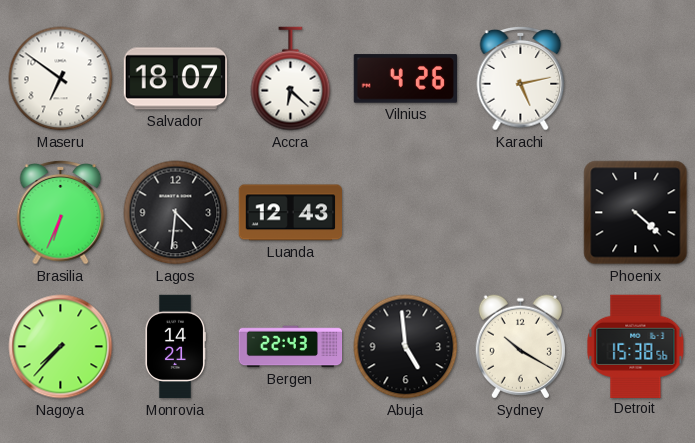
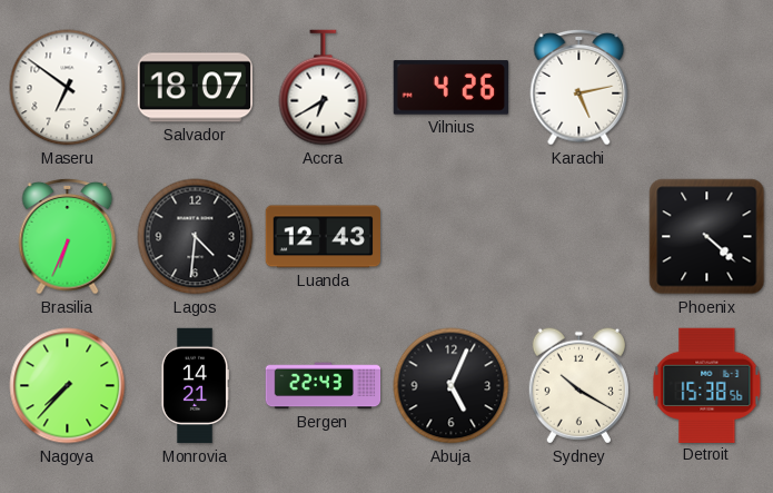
Accra: 6:22 -> 6:40
Abuja: 4:59 -> 5:04
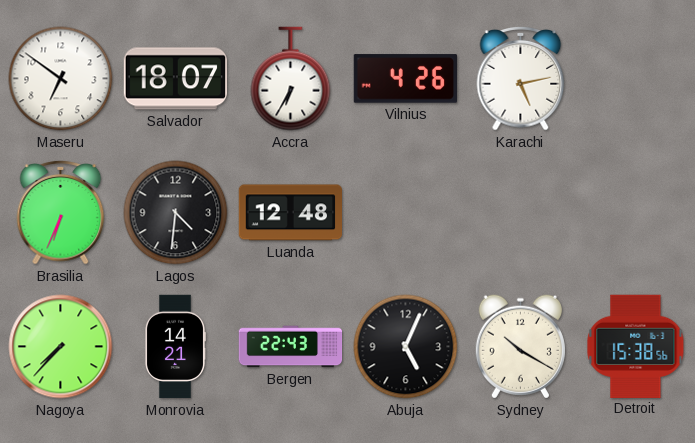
Accra: 6:40 -> 6:35
Luanda: 12:43 -> 12:48
Phoenix: 4:22 -> none
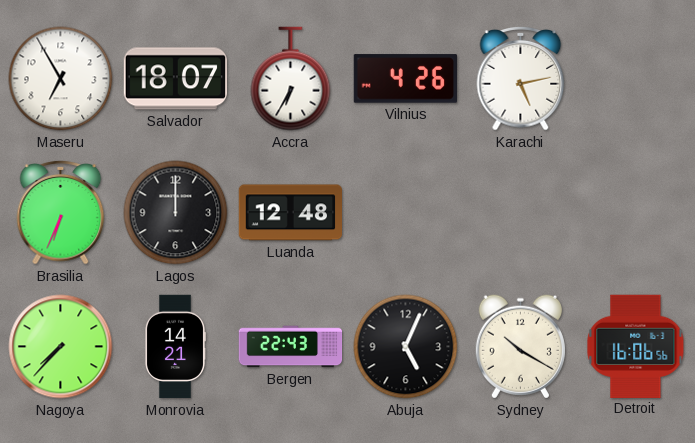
Maseru: 6:51 -> 6:55
Lagos: 4:31 -> 12:00
Detroit: 15:38 -> 16:06
